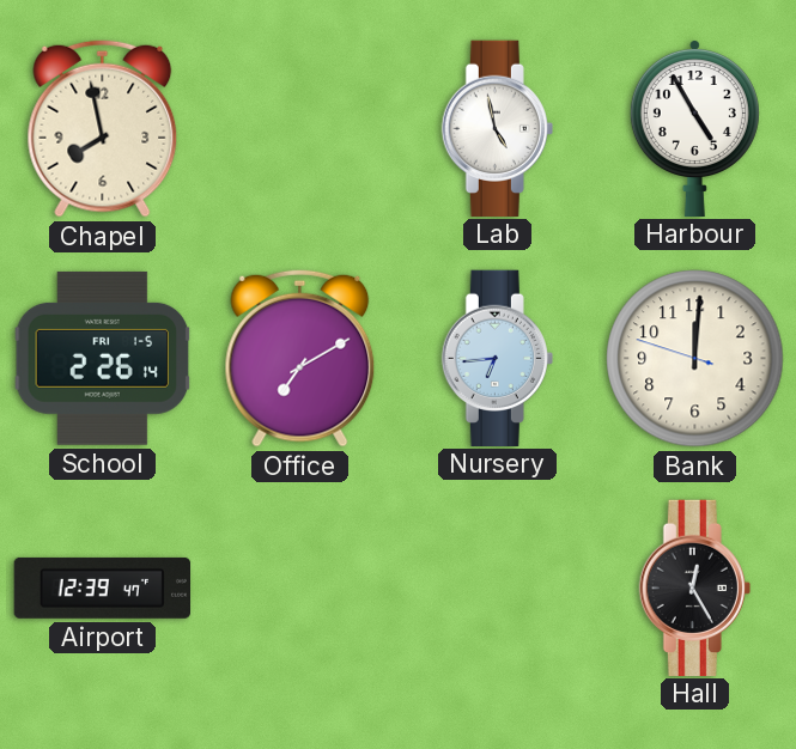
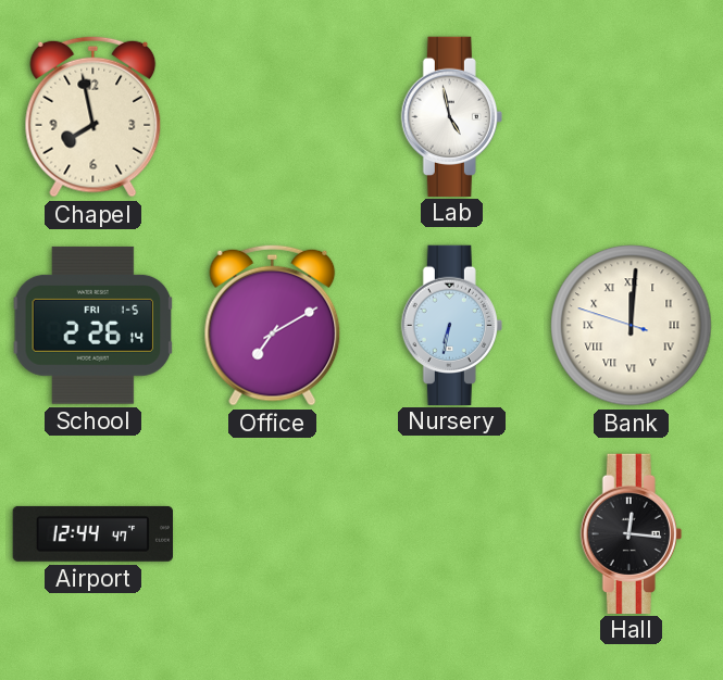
Harbour: 4:55 -> none
Nursery: 6:44 -> 6:32
Bank numerals: Arabic -> Roman
Airport: 12:39 -> 12:44
Hall: 12:25 -> 12:16
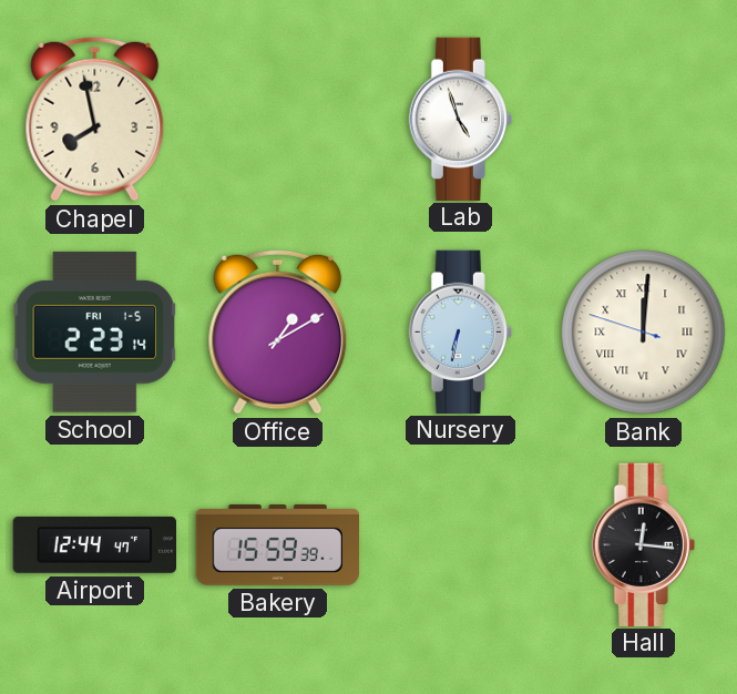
Lab: 4:58 -> 4:57
School: 2:26 -> 2:23
Office: 7:10 -> 1:10
Bakery: none -> 15:59
